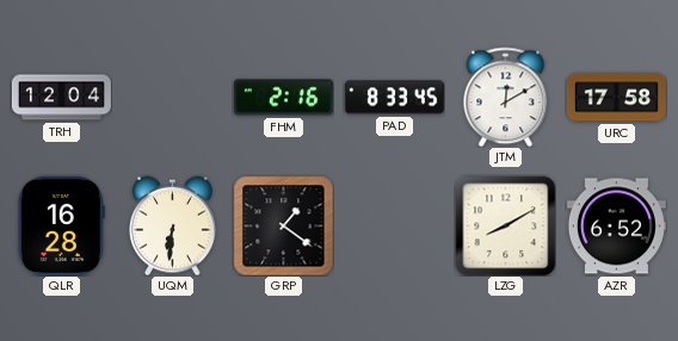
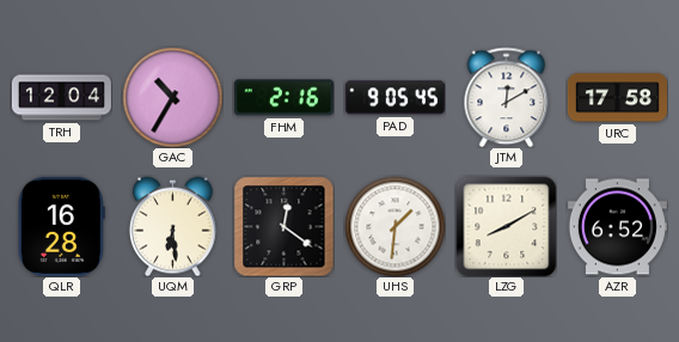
GAC: none -> 10:35
PAD: 8:33 -> 9:05
UQM: 6:31 -> 6:29
GRP: 1:21 -> 12:21
UHS: none -> 1:31
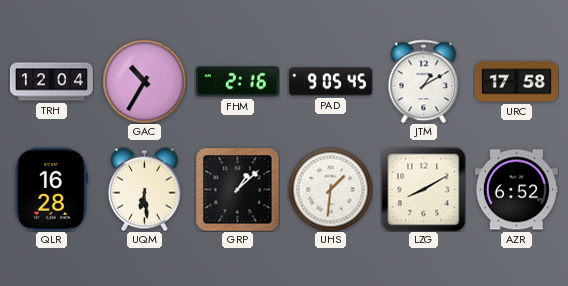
JTM: 12:10 -> 1:10
GRP: 12:21 -> 1:08
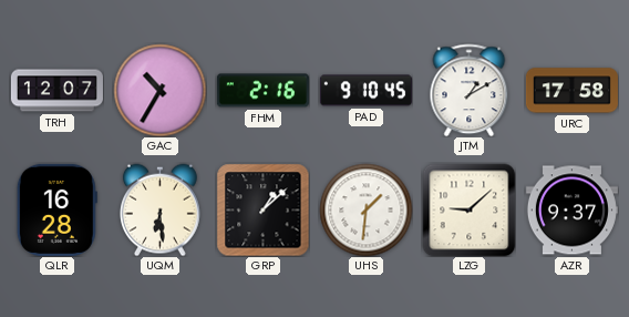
TRH: 12:04 -> 12:07
PAD: 9:05 -> 9:10
LZG: 8:10 -> 9:08
AZR: 6:52 -> 9:37
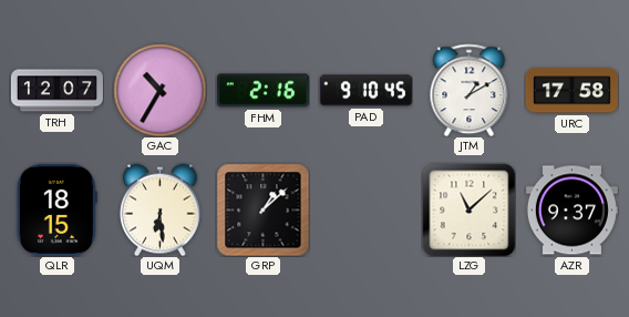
QLR: 16:28 -> 18:15
UHS: 1:31 -> none
LZG: 9:08 -> 11:08
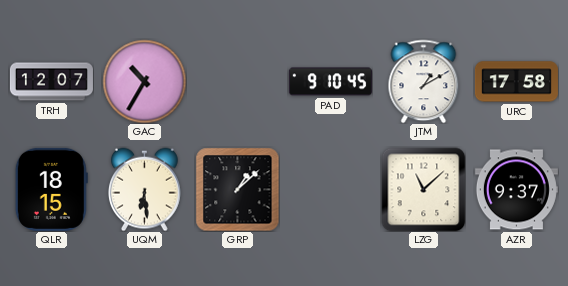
FHM: 2:16 -> none
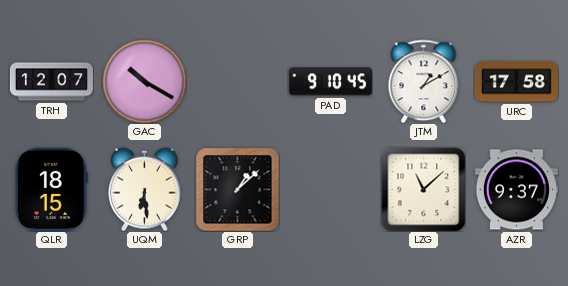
GAC: 10:35 -> 10:20
